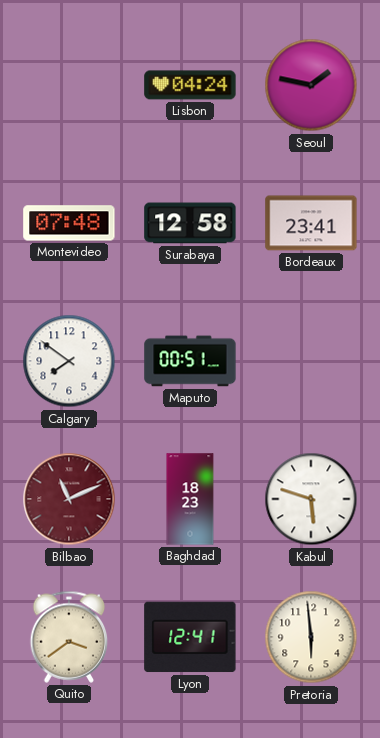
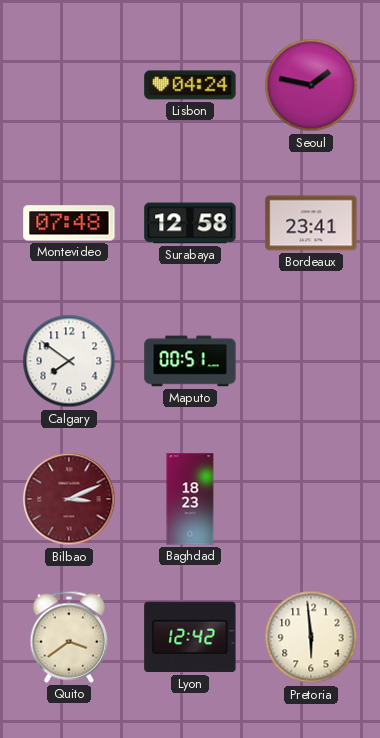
Bilbao: 11:11 -> 3:11
Kabul: 5:48 -> none
Lyon: 12:41 -> 12:42
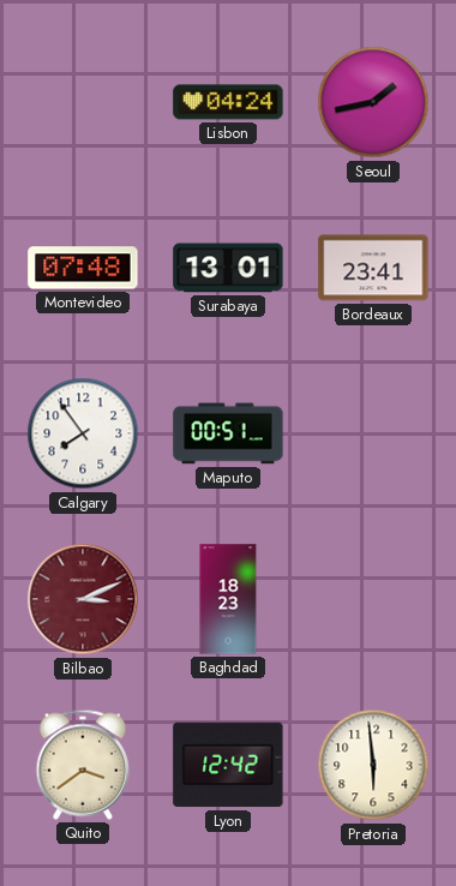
Seoul: 1:47 -> 1:43
Surabaya: 12:58 -> 13:01
Calgary: 7:51 -> 7:54
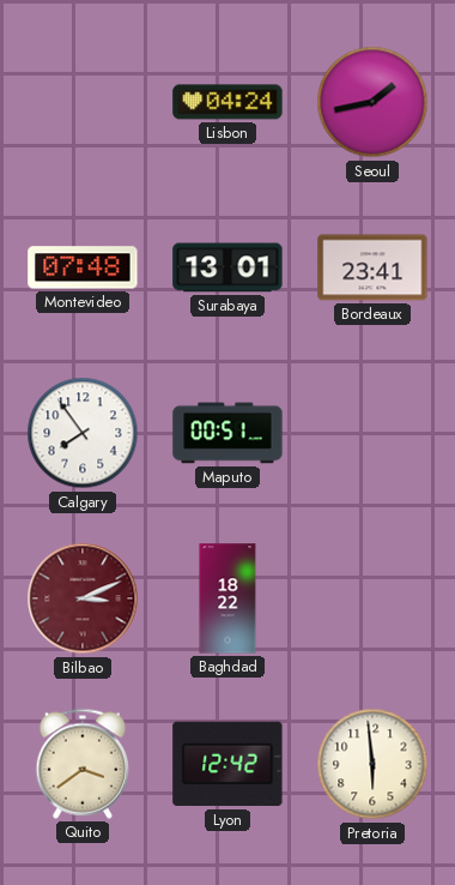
Baghdad: 18:23 -> 18:22
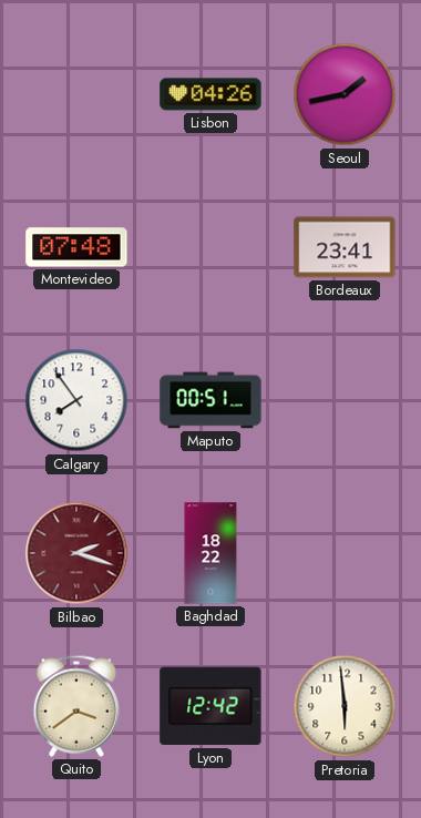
Lisbon: 04:24 -> 04:26
Surabaya: 13:01 -> none
Bilbao: 3:11 -> 2:18
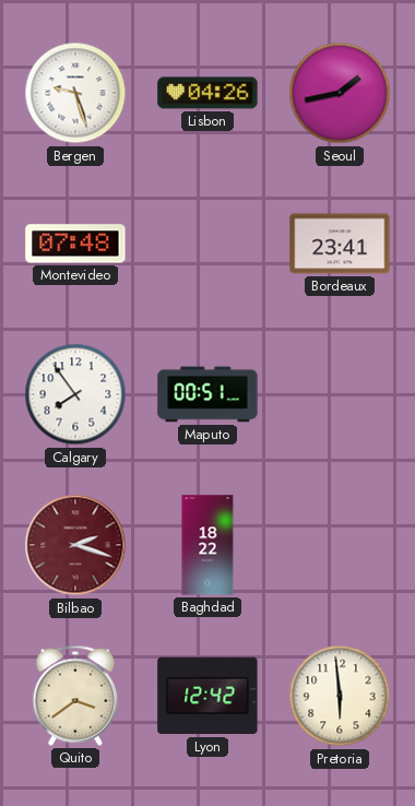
Bergen: none -> 9:27
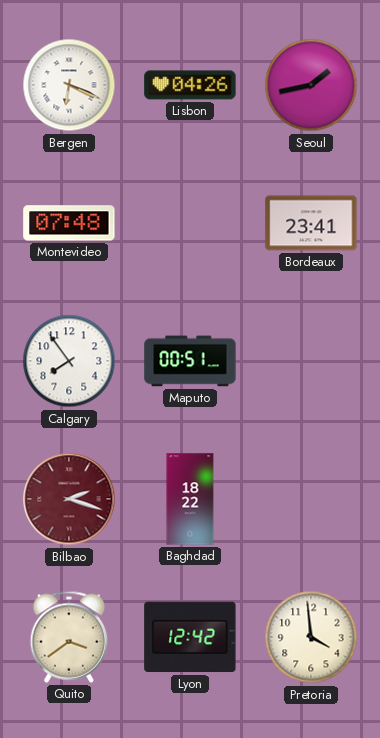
Bergen: 9:27 -> 6:19
Pretoria: 5:59 -> 3:59
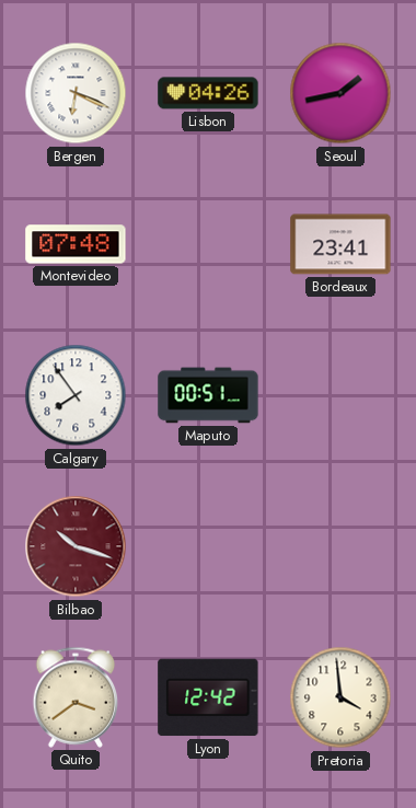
Bilbao: 2:18 -> 10:18
Baghdad: 18:22 -> none
